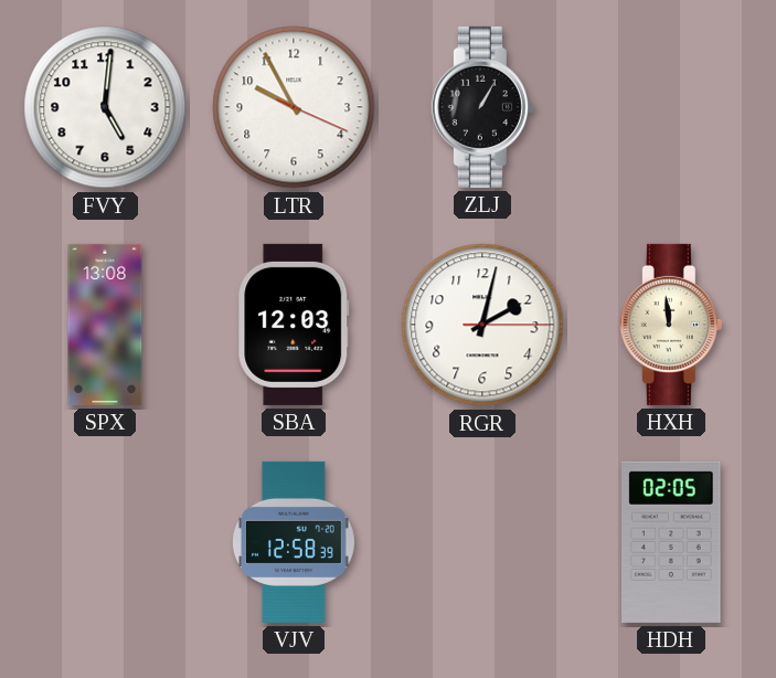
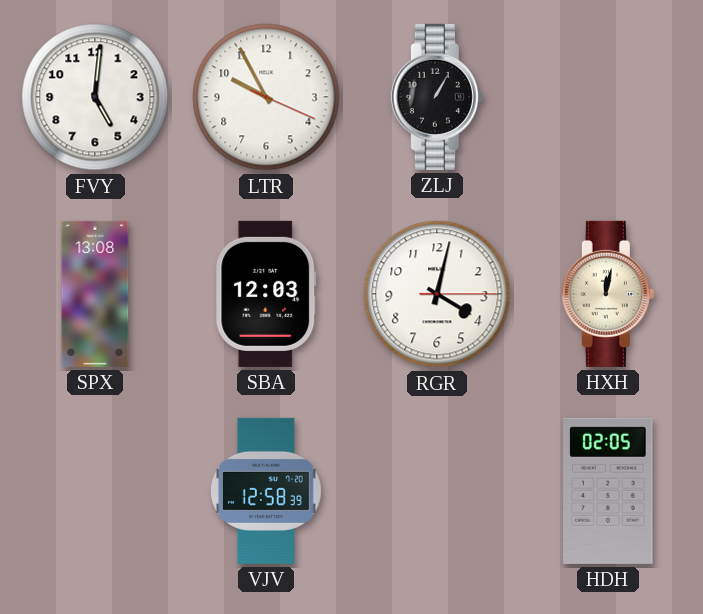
RGR: 2:02 -> 4:02
HXH: 11:59 -> 12:02
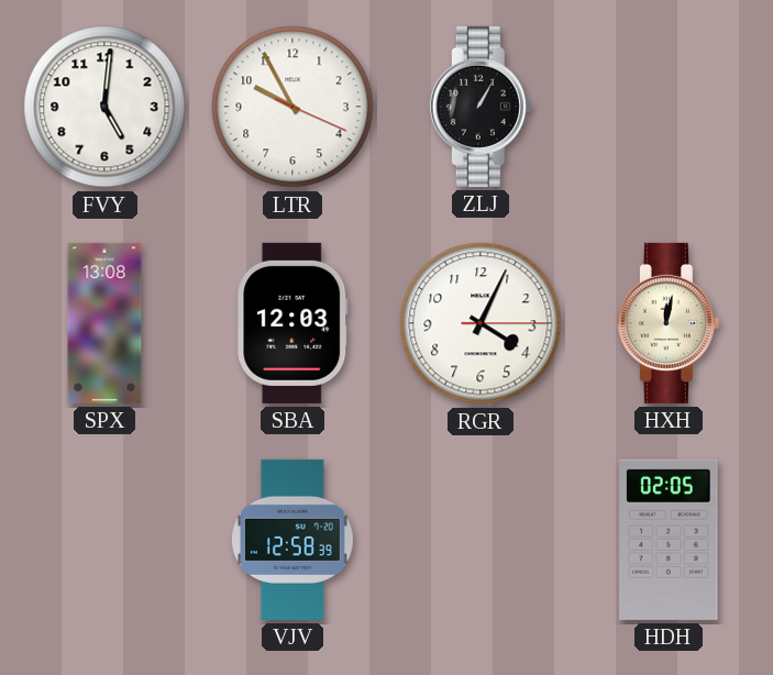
RGR: 4:02 -> 4:04
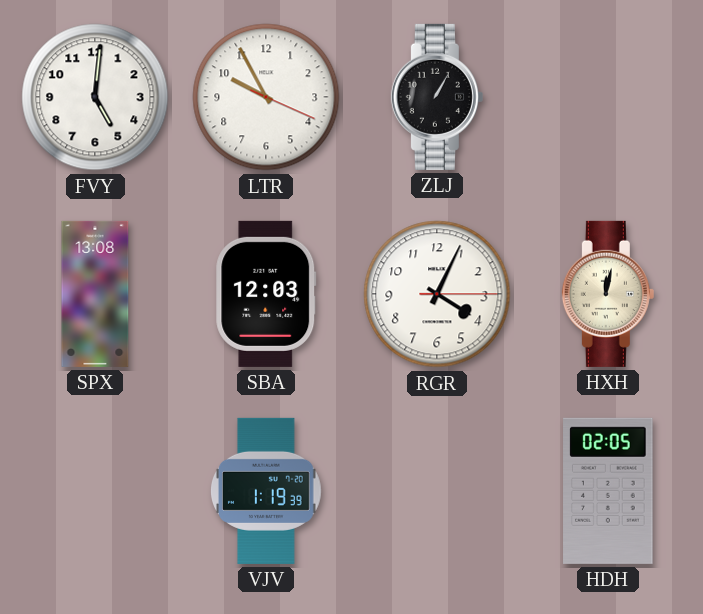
VJV: 12:58 -> 1:19
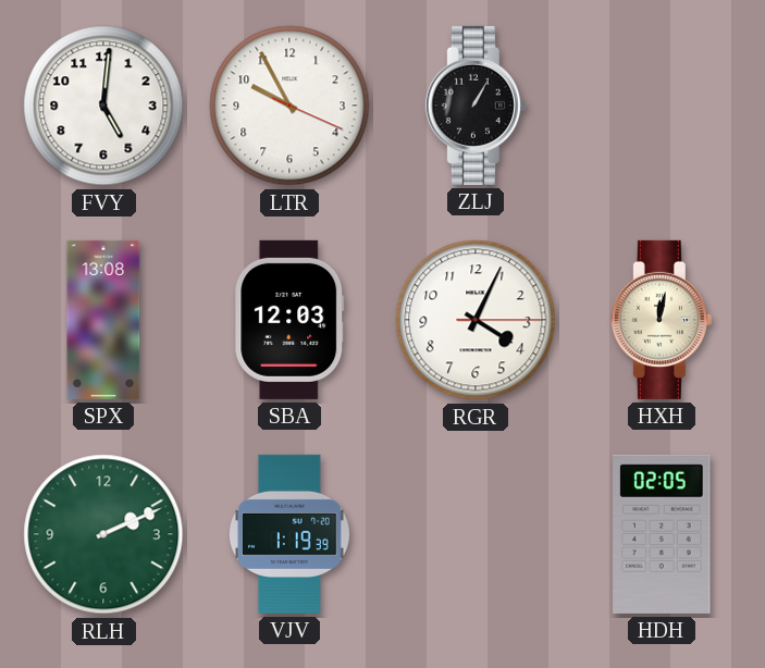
RLH: none -> 2:11
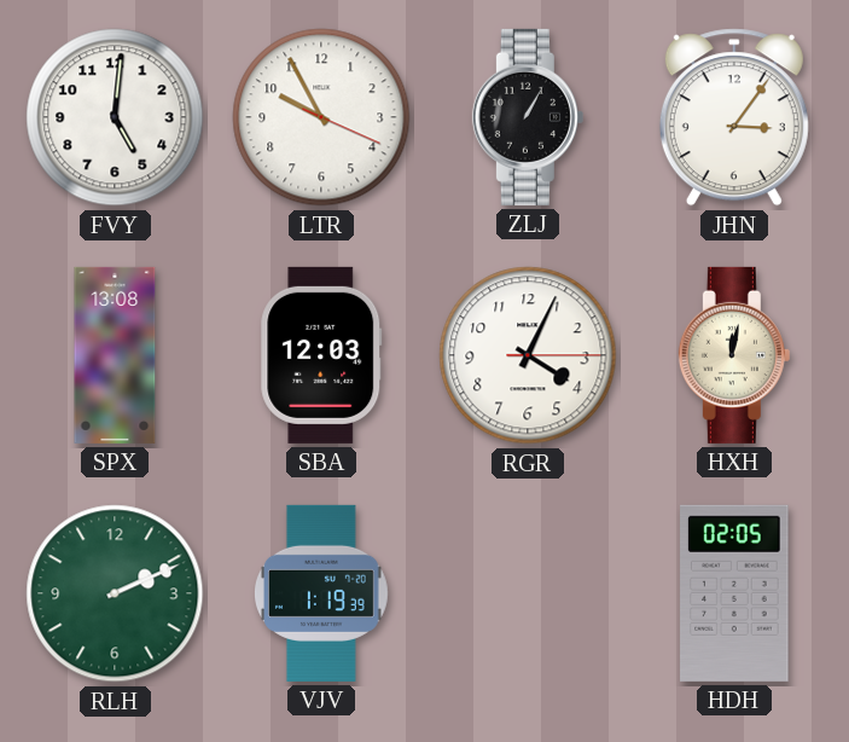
JHN: none -> 3:06
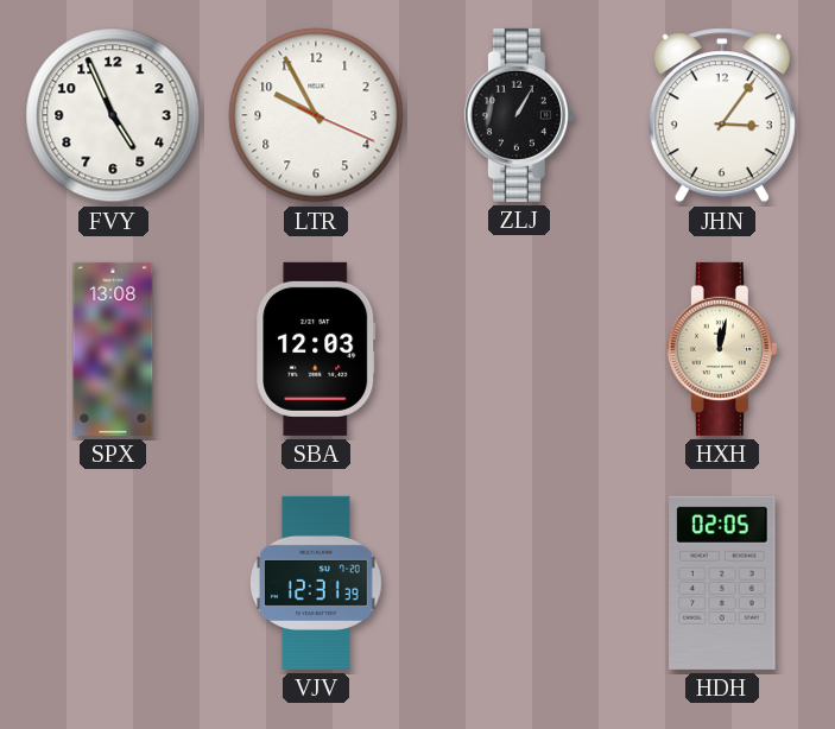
FVY: 5:01 -> 4:56
RGR: 4:04 -> none
RLH: 2:11 -> none
VJV: 1:19 -> 12:31
